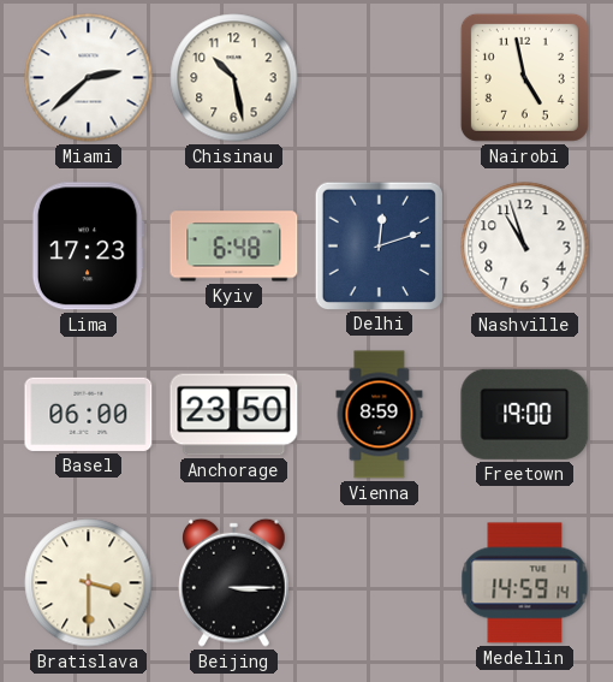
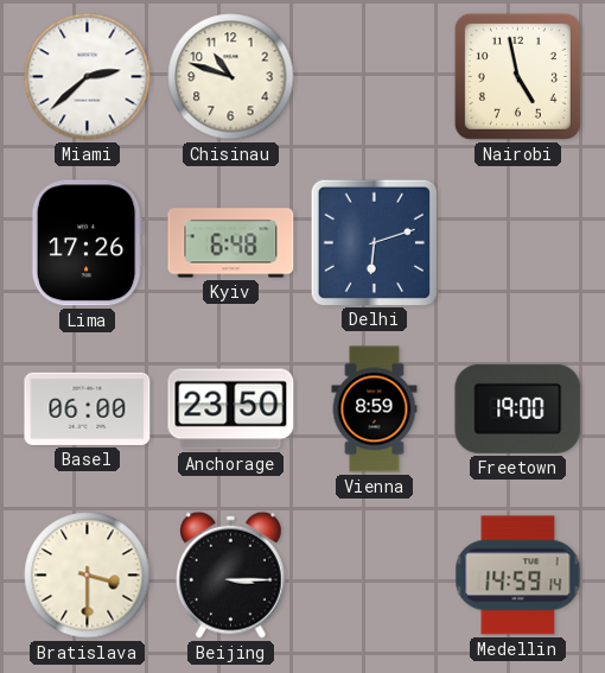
Chisinau: 10:28 -> 10:48
Lima: 17:23 -> 17:26
Delhi: 12:12 -> 6:12
Nashville: 10:57 -> none
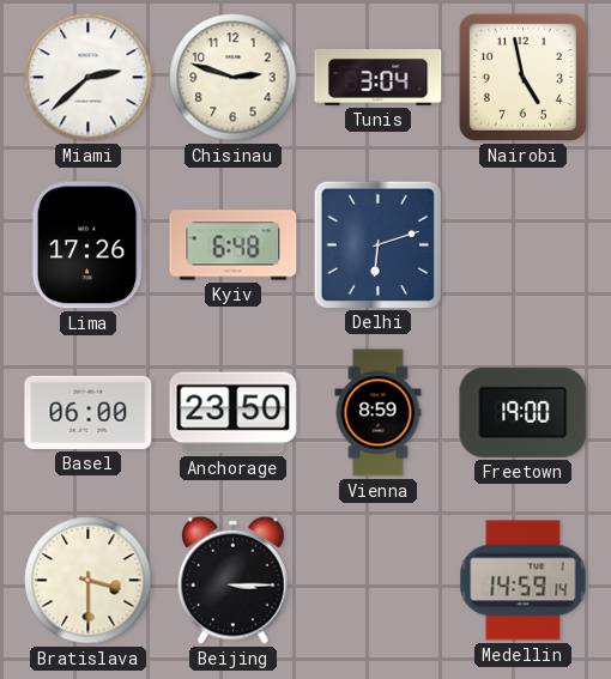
Chisinau: 10:48 -> 2:48
Tunis: none -> 3:04
